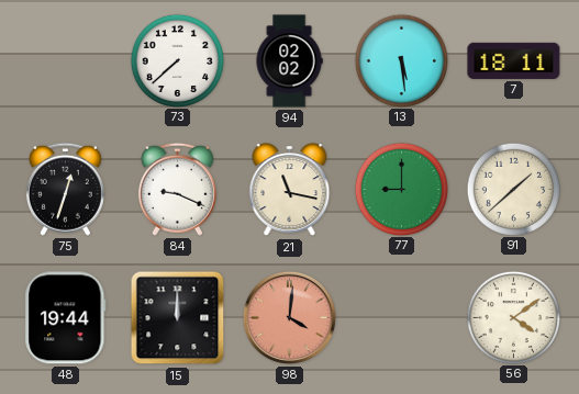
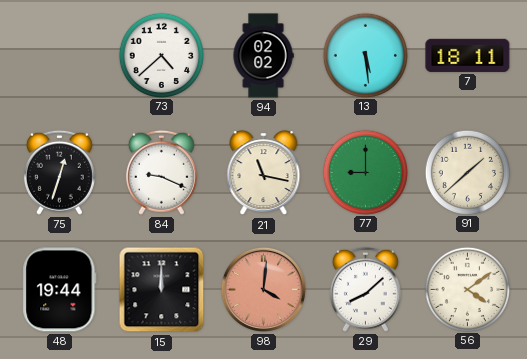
73: 7:38 -> 4:38
29: none -> 8:08
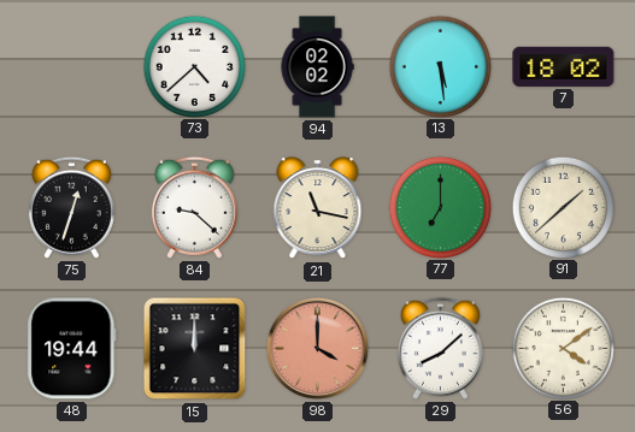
7: 18:11 -> 18:02
84: 9:19 -> 9:22
77: 9:00 -> 7:00
98: 4:01 -> 4:00
